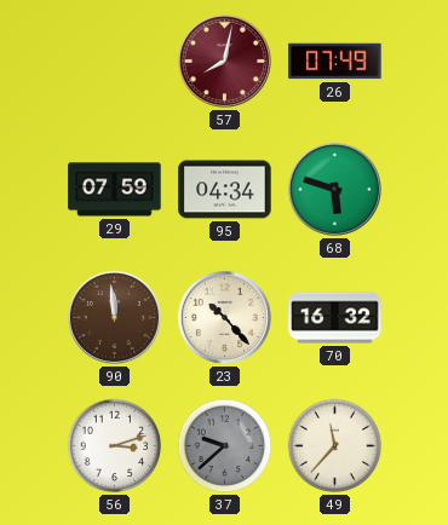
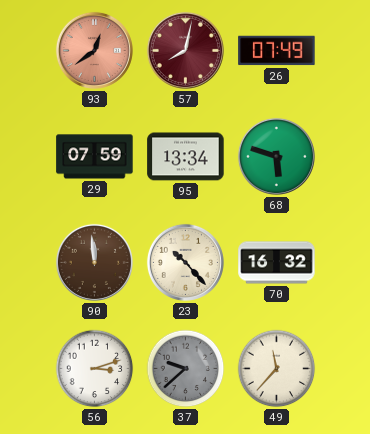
93: none -> 12:39
95: 04:34 -> 13:34
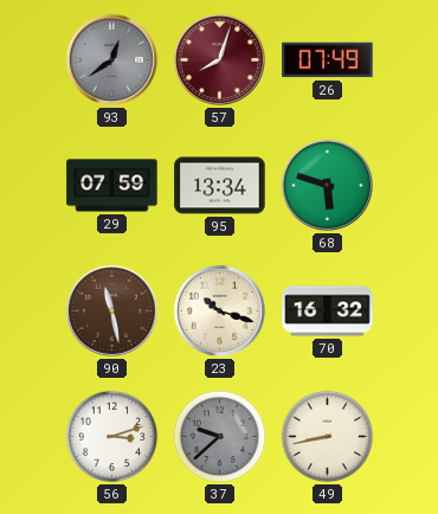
93 dial: salmon -> grey
57: 8:02 -> 8:03
90: 11:59 -> 11:28
23: 10:23 -> 10:18
49: 11:37 -> 8:43
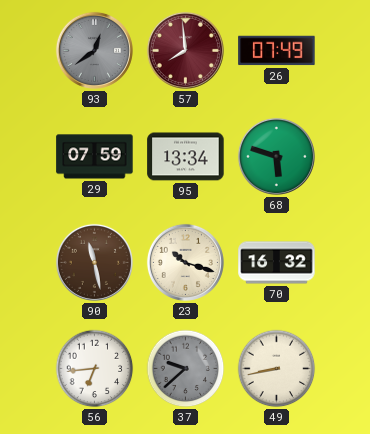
57: 8:03 -> 7:59
56: 3:12 -> 6:44
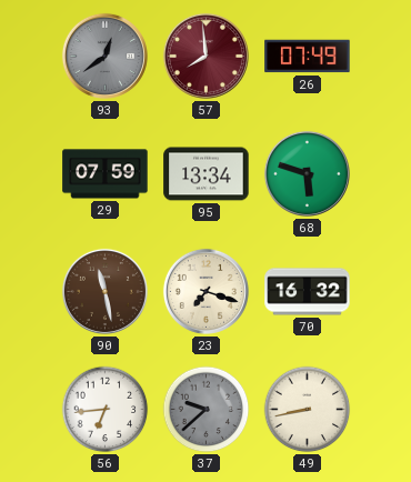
23: 10:18 -> 7:18
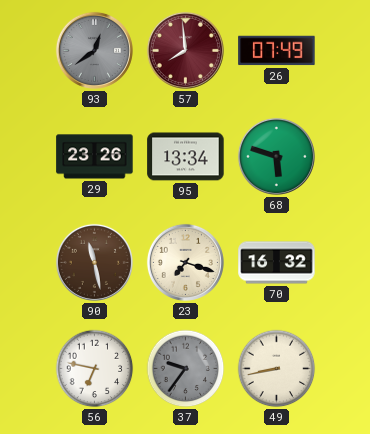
29: 07:59 -> 23:26
56: 6:44 -> 6:47
37: 9:38 -> 9:36
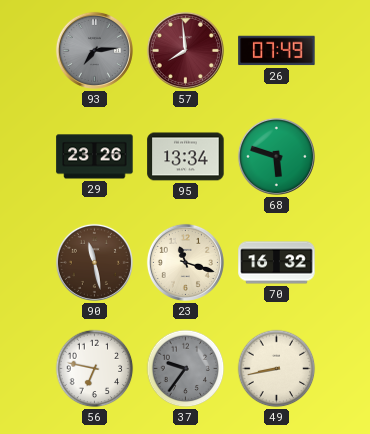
93: 12:39 -> 7:14
23: 7:18 -> 11:18
